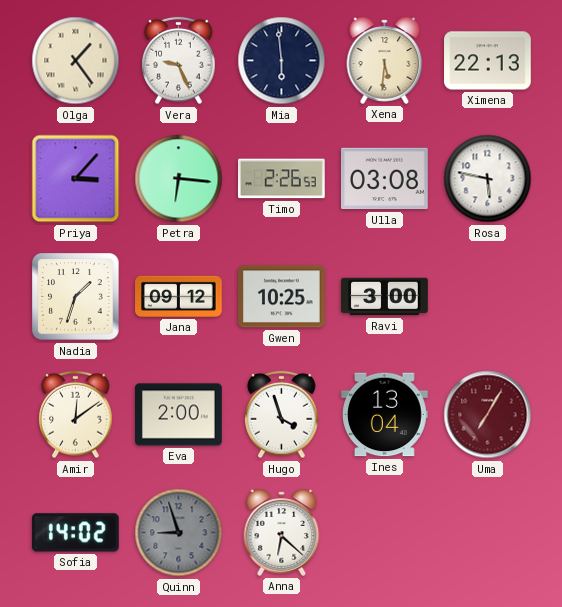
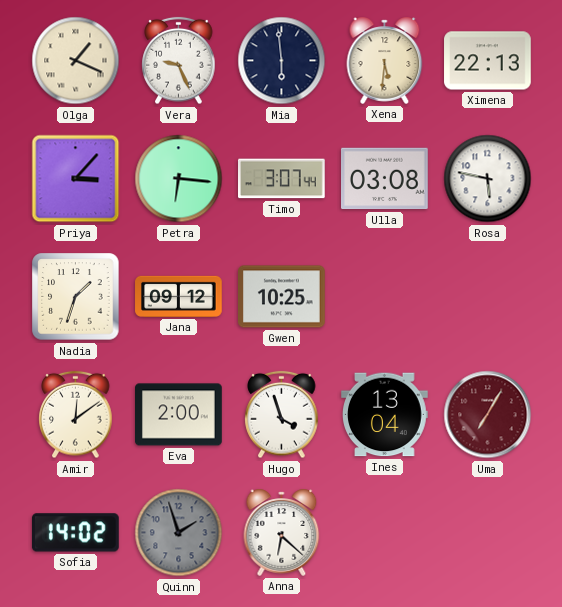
Olga: 1:24 -> 1:19
Timo: 2:26 -> 3:07
Ravi: 3:00 -> none
Quinn: 8:57 -> 1:57
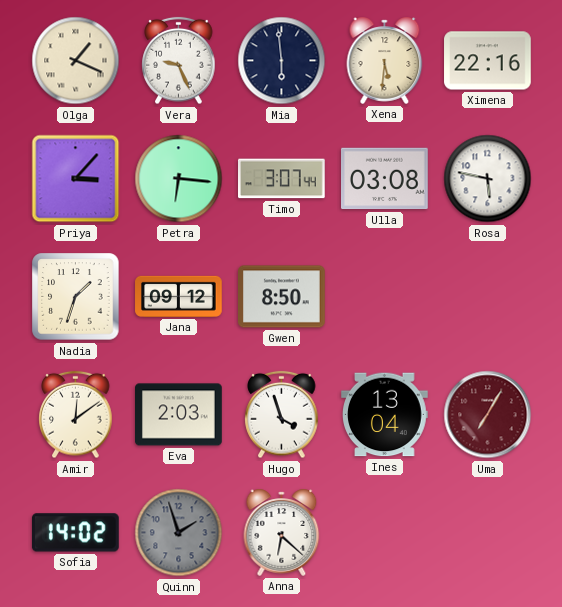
Ximena: 22:13 -> 22:16
Gwen: 10:25 -> 8:50
Eva: 2:00 -> 2:03
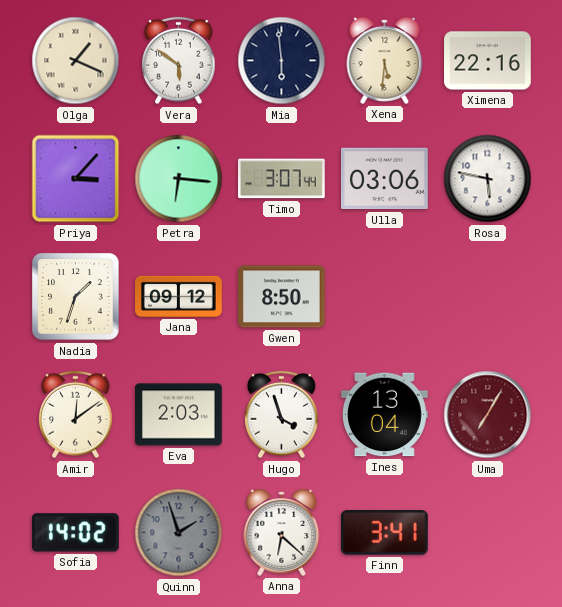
Vera: 9:26 -> 5:51
Ulla: 03:08 -> 03:06
Finn: none -> 3:41
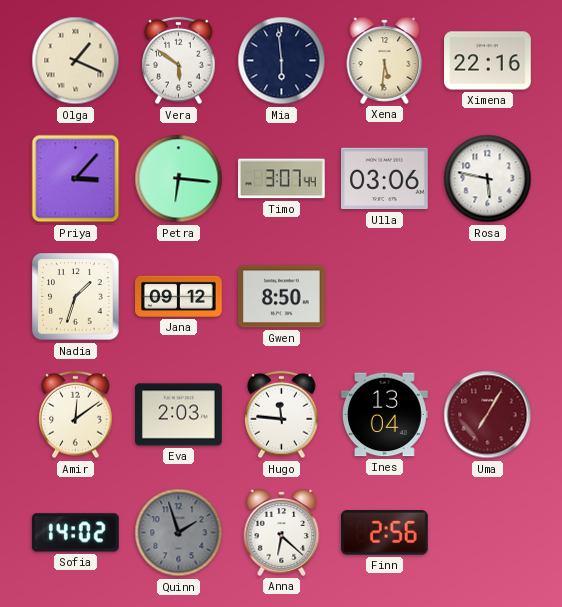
Hugo: 3:57 -> 11:46
Finn: 3:41 -> 2:56
